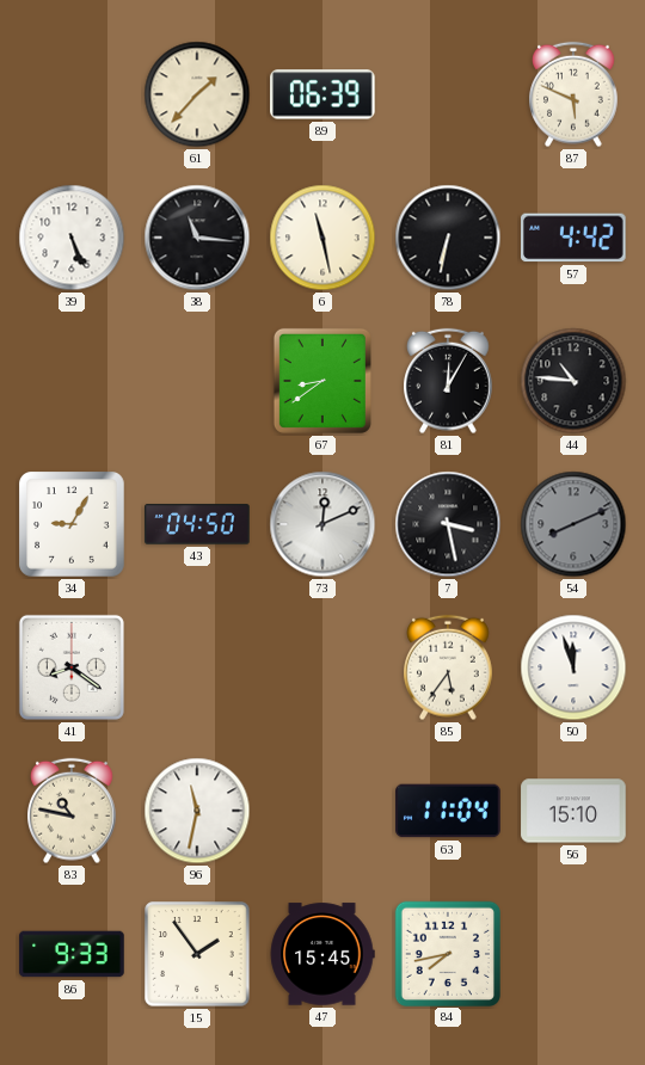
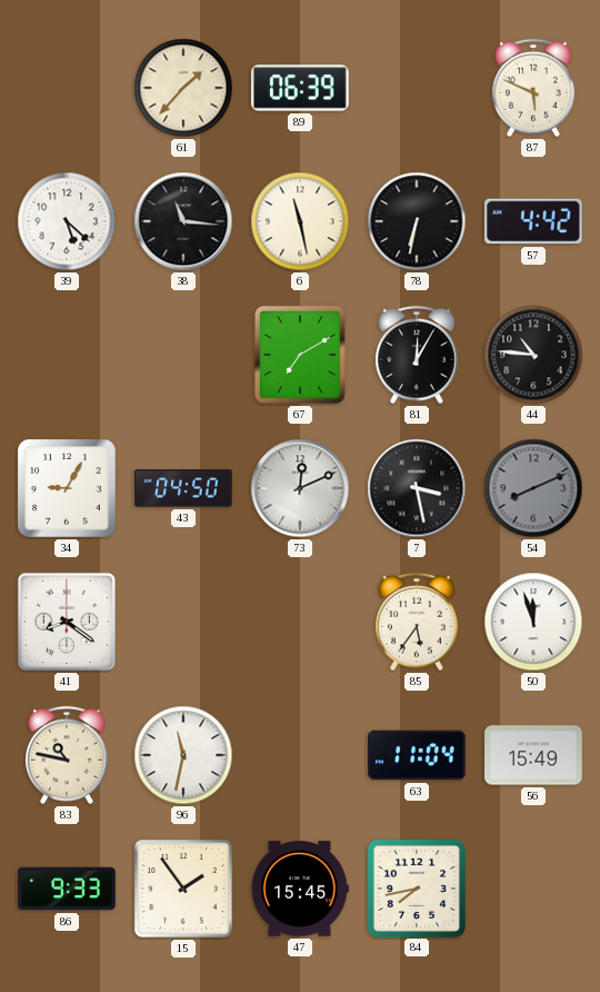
39: 5:26 -> 5:22
67: 8:39 -> 7:10
56: 15:10 -> 15:49
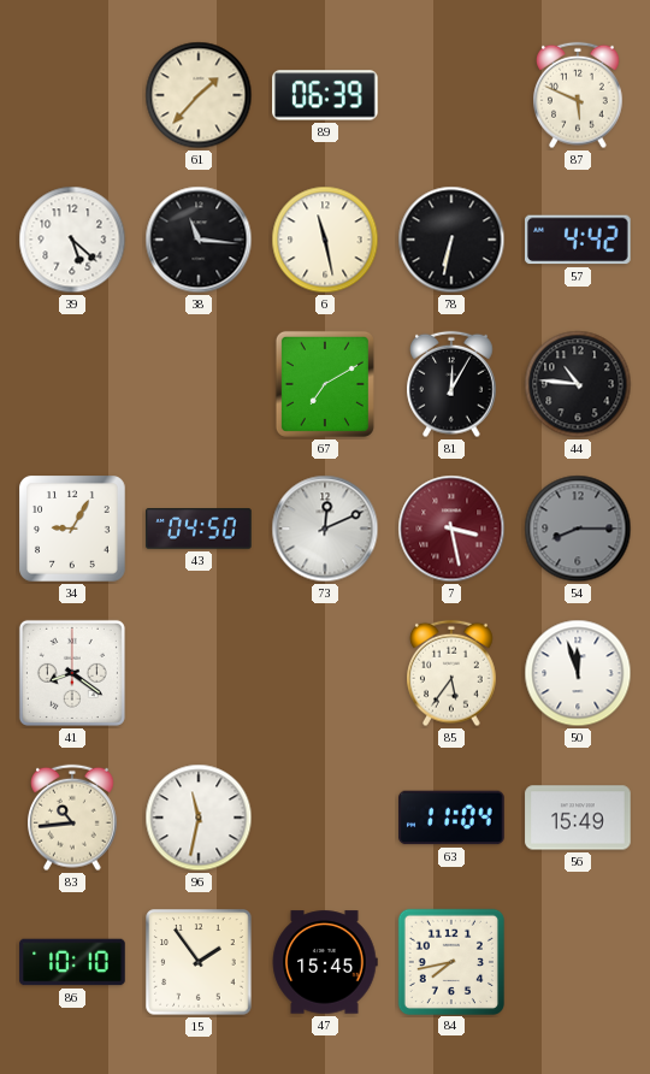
7 dial: black -> burgundy
54: 8:11 -> 8:15
83: 10:47 -> 10:44
86: 9:33 -> 10:10
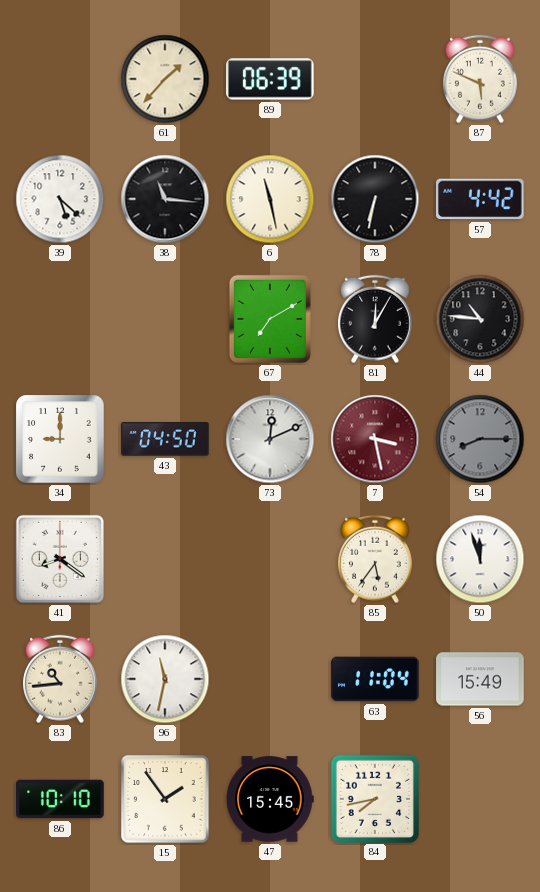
34: 9:05 -> 9:00
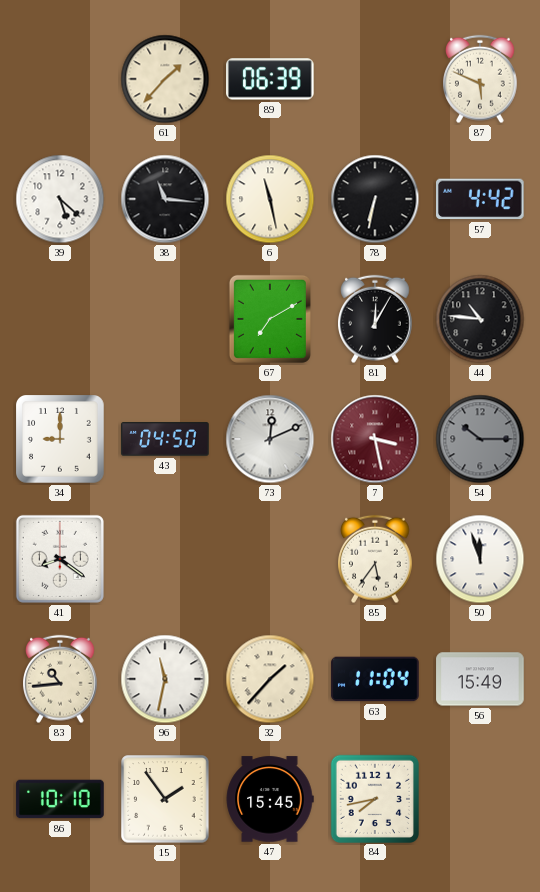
54: 8:15 -> 10:15
32: none -> 1:37
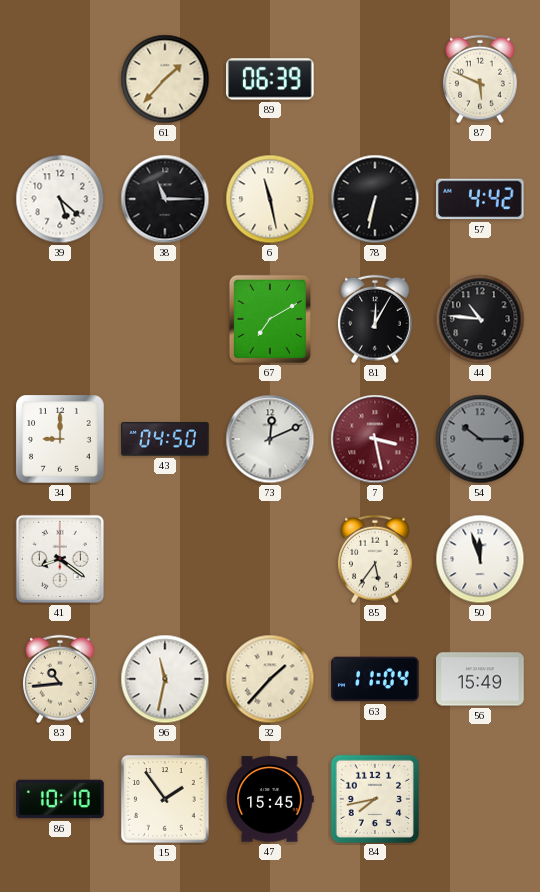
38: 11:16 -> 11:15
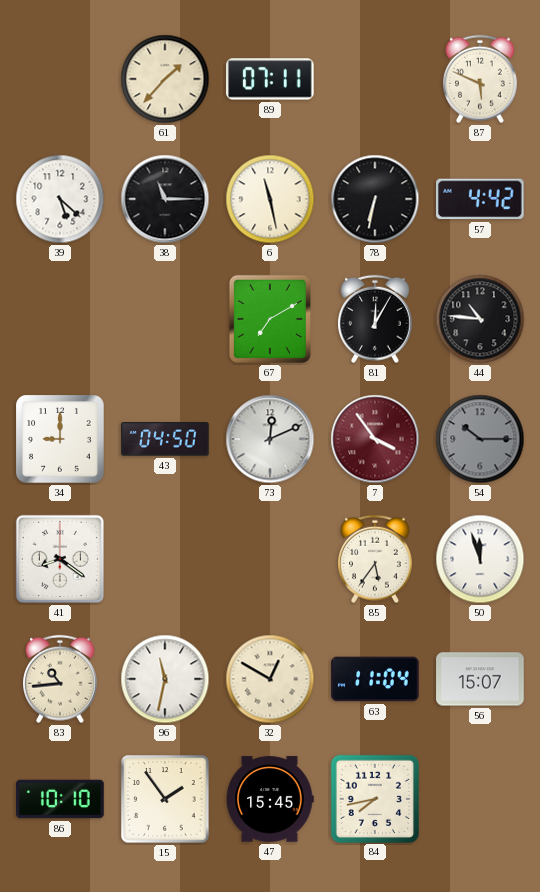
89: 06:39 -> 07:11
7: 3:28 -> 3:54
32: 1:37 -> 12:50
56: 15:49 -> 15:07
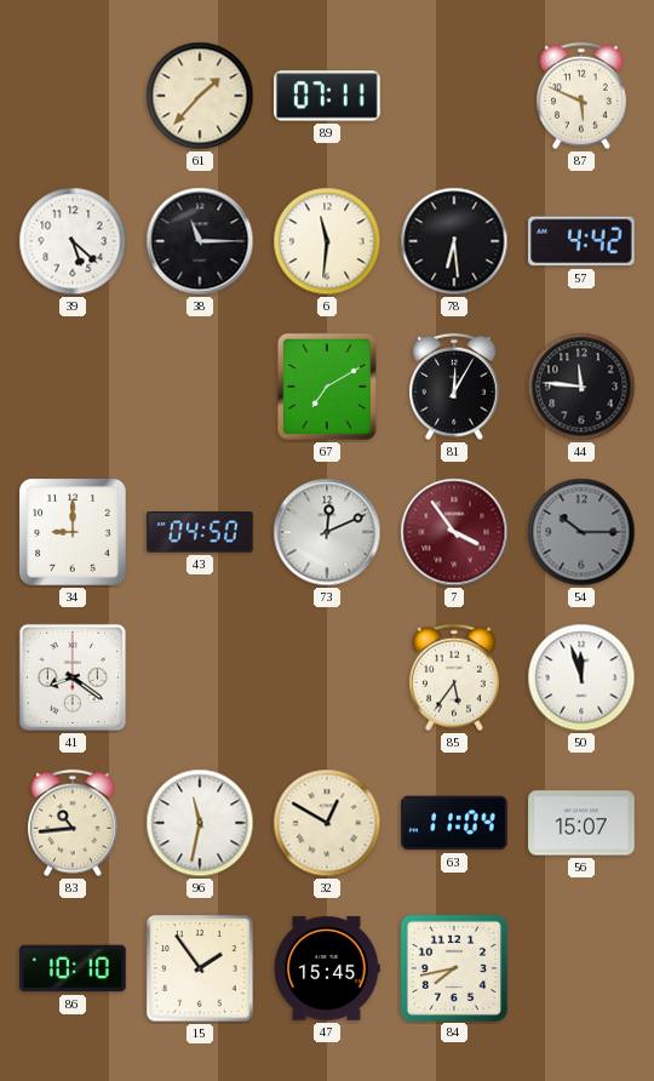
6: 11:28 -> 11:31
78: 6:32 -> 6:29
44: 10:46 -> 11:46
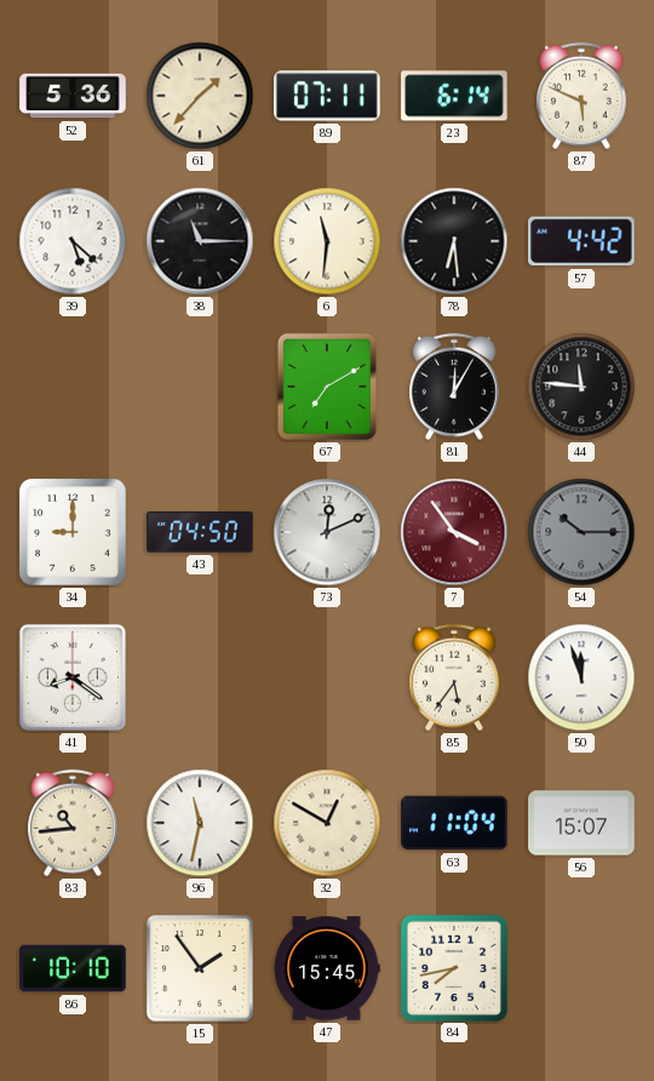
52: none -> 5:36
23: none -> 6:14
